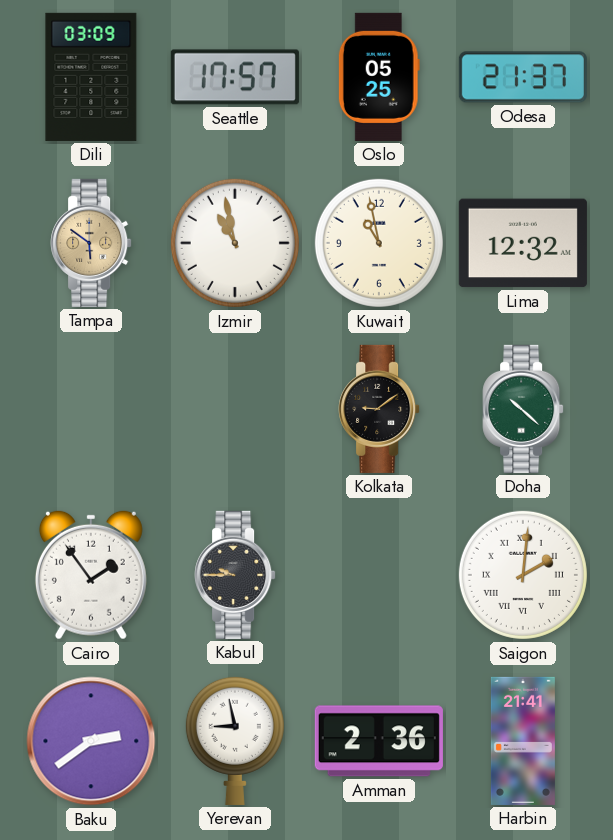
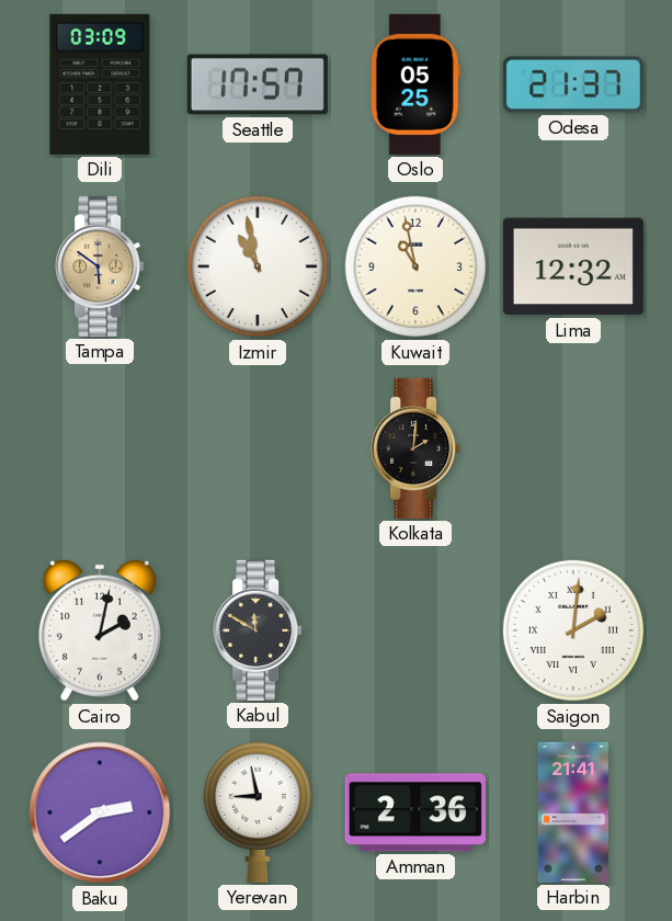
Kolkata: 9:09 -> 2:01
Doha: 10:22 -> none
Cairo: 1:54 -> 2:02
Kabul: 9:45 -> 11:50
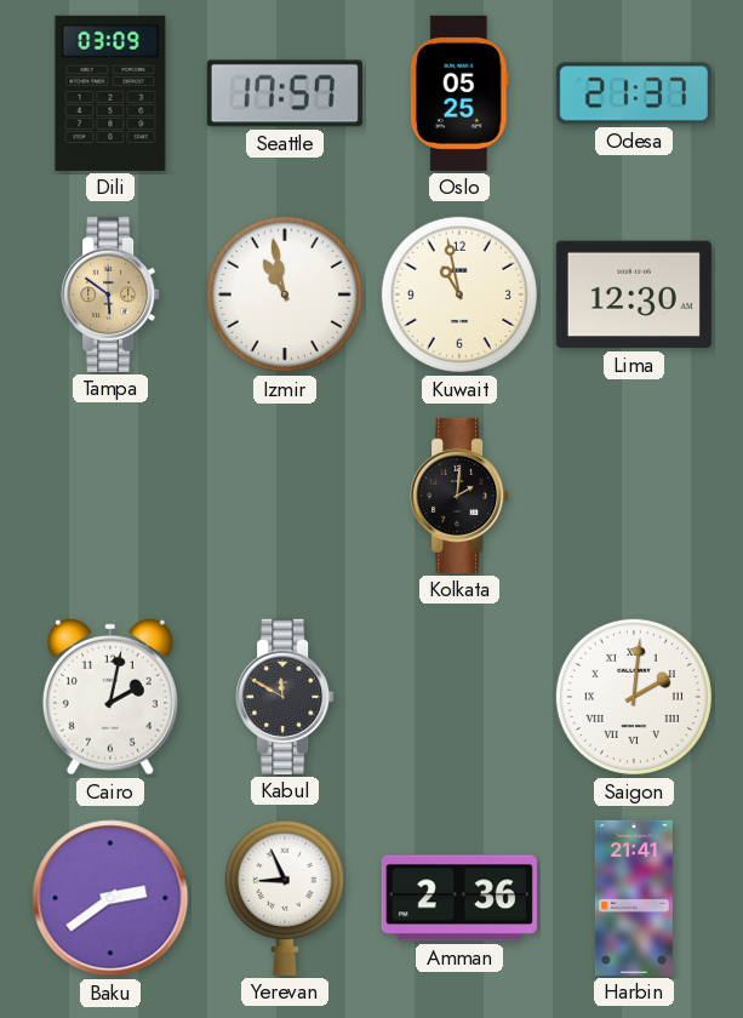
Lima: 12:32 -> 12:30
Yerevan: 8:58 -> 8:56
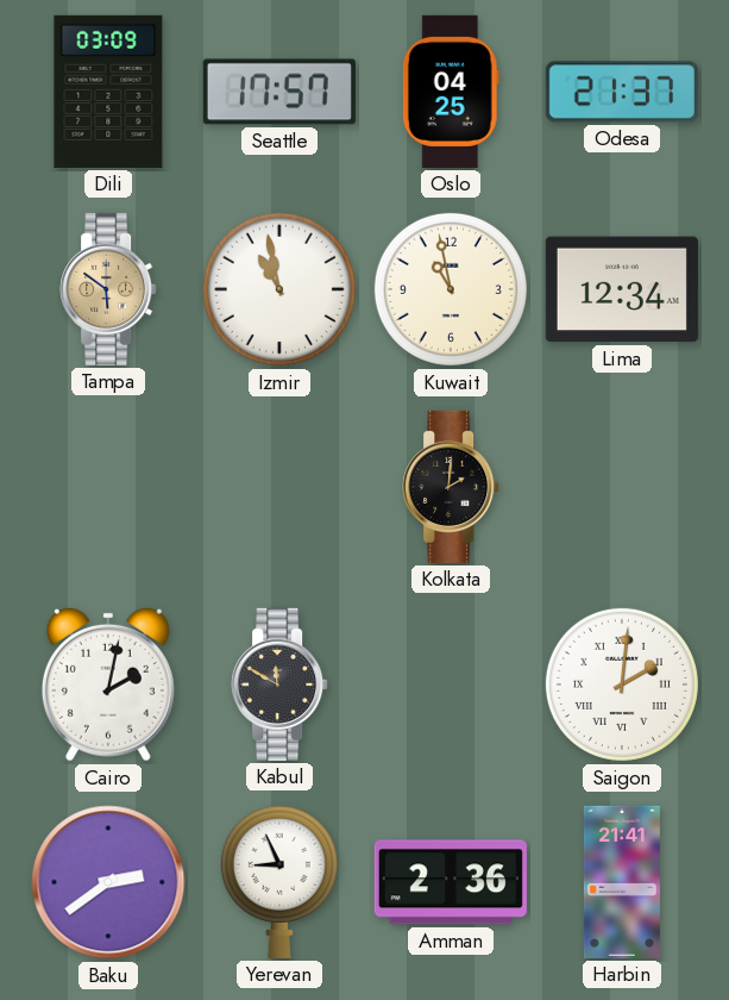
Oslo: 05:25 -> 04:25
Lima: 12:30 -> 12:34
